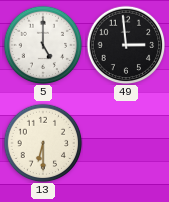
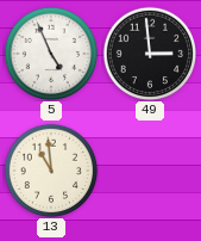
5: 5:00 -> 4:56
13: 6:30 -> 10:59
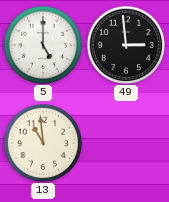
5: 4:56 -> 5:00
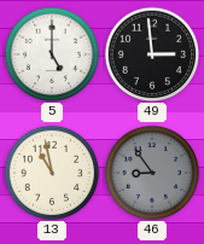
13: 10:59 -> 10:58
46: none -> 8:54
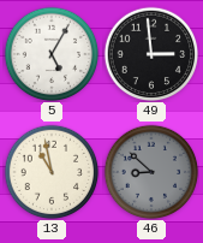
5: 5:00 -> 5:05
46: 8:54 -> 8:52
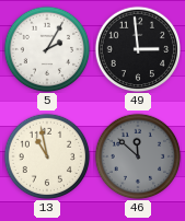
5: 5:05 -> 2:05
46: 8:52 -> 11:52
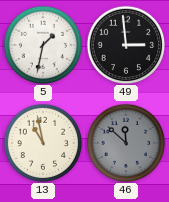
5: 2:05 -> 1:32
